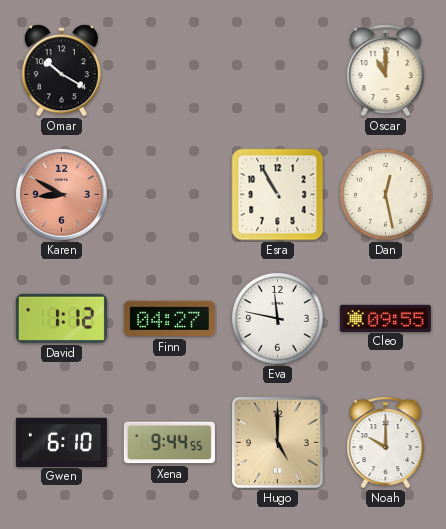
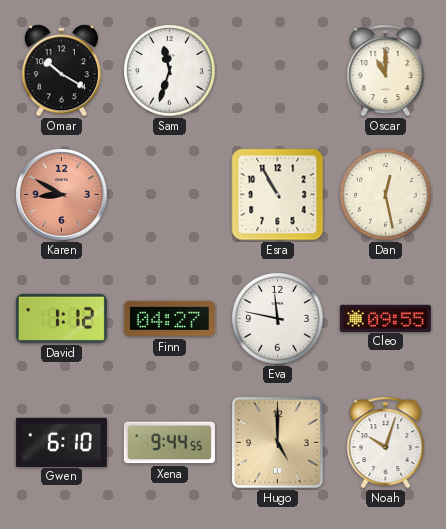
Sam: none -> 11:33
Noah: 10:00 -> 10:03
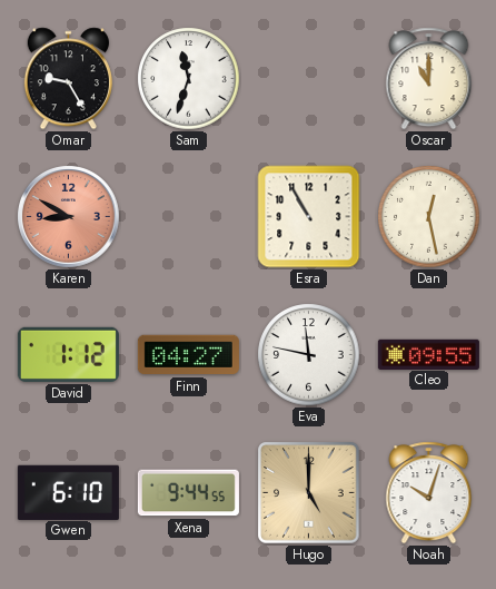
Omar: 10:20 -> 9:25
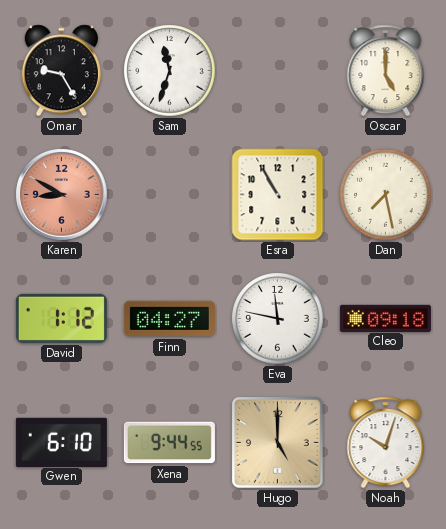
Oscar: 11:00 -> 5:00
Dan: 12:28 -> 7:28
Cleo: 09:55 -> 09:18
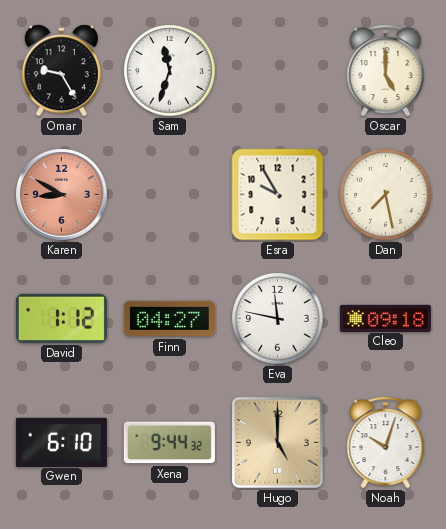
Esra: 10:55 -> 9:55
Xena: 9:44:55 -> 9:44:32
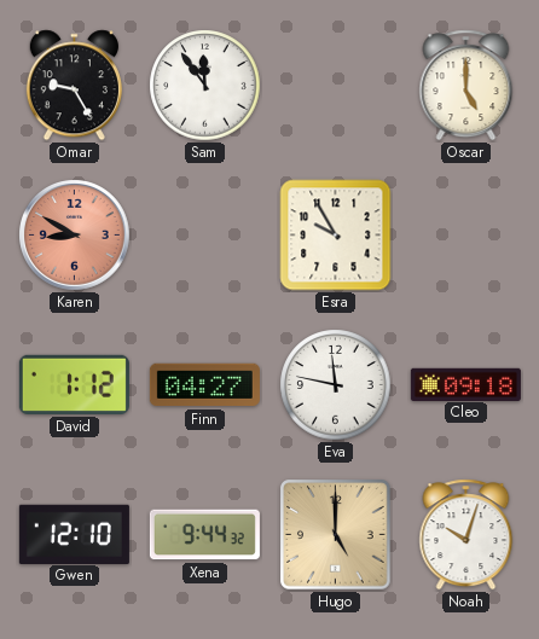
Sam: 11:33 -> 11:54
Dan: 7:28 -> none
Gwen: 6:10 -> 12:10
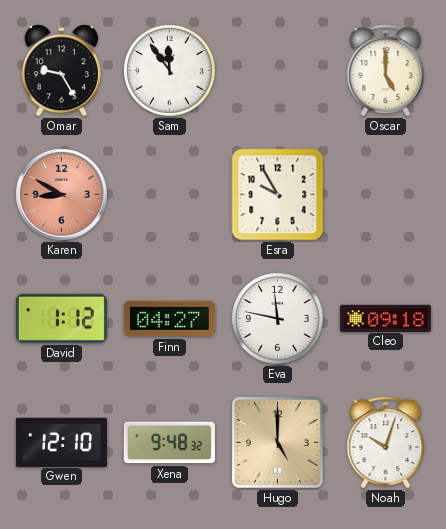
Xena: 9:44 -> 9:48
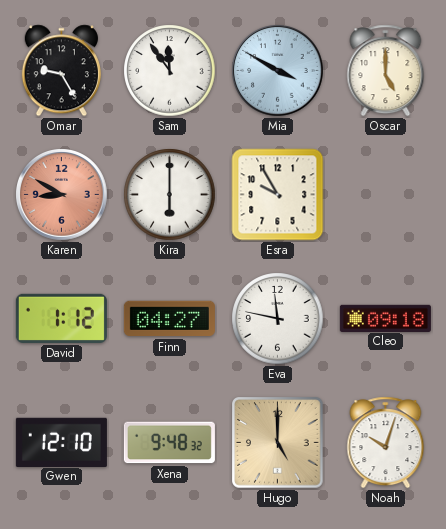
Mia: none -> 3:50
Kira: none -> 6:00
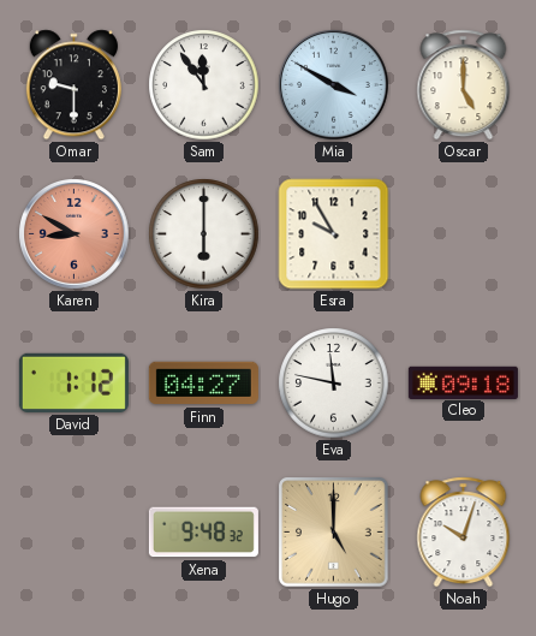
Omar: 9:25 -> 9:30
Gwen: 12:10 -> none
